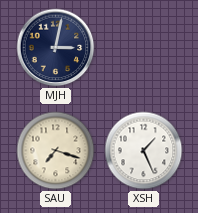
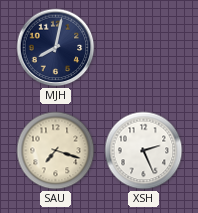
MJH: 3:02 -> 8:02
XSH: 1:26 -> 2:26
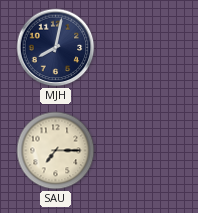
SAU: 7:18 -> 7:15
XSH: 2:26 -> none
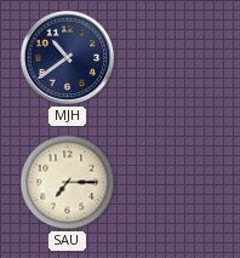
MJH: 8:02 -> 10:39
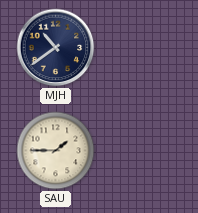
SAU: 7:15 -> 1:45
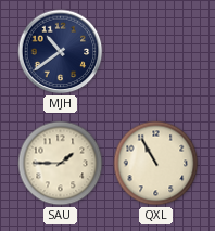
QXL: none -> 10:55
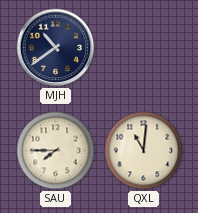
SAU: 1:45 -> 7:45
QXL: 10:55 -> 11:01
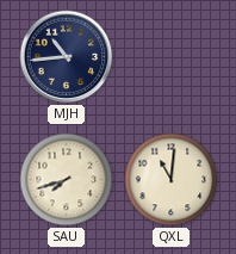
MJH: 10:39 -> 10:44
SAU: 7:45 -> 7:42
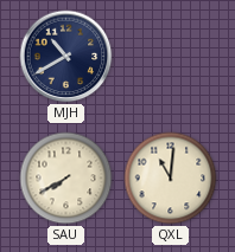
MJH: 10:44 -> 10:40
SAU: 7:42 -> 7:40
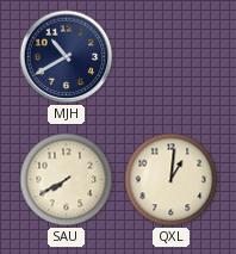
QXL: 11:01 -> 1:01
